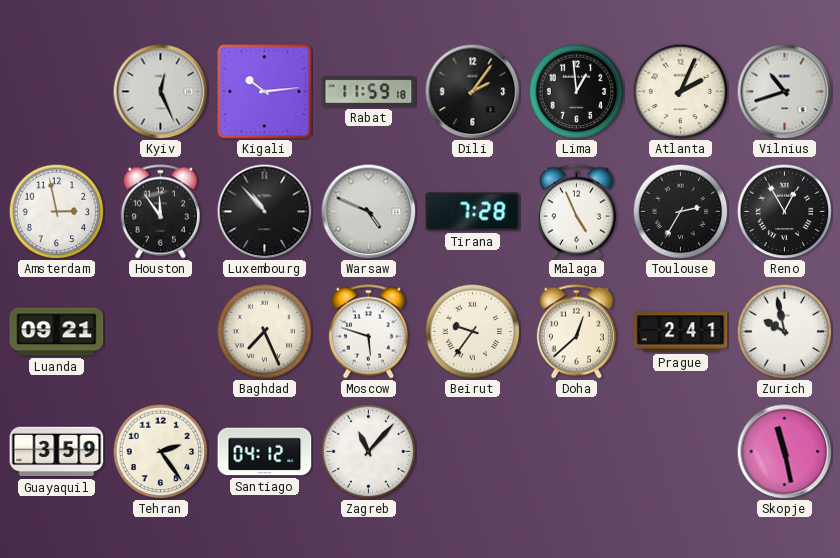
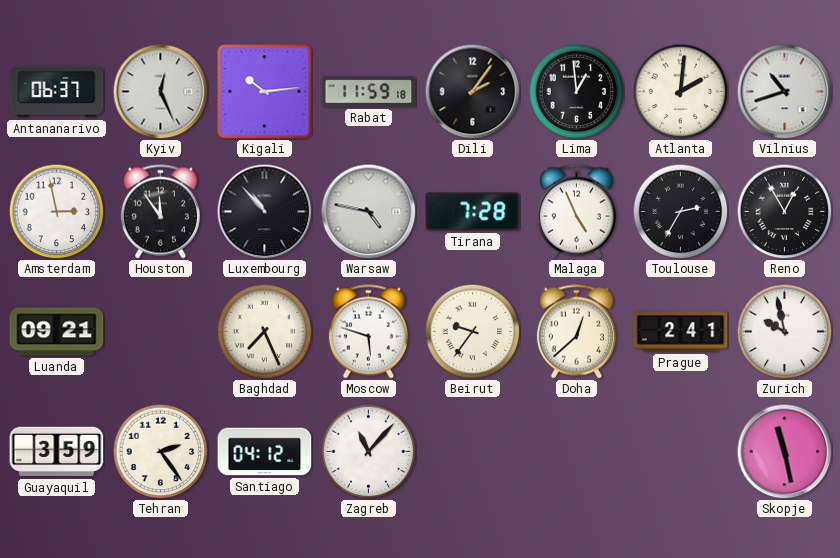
Antananarivo: none -> 06:37
Atlanta: 2:04 -> 2:01
Warsaw: 4:49 -> 4:47
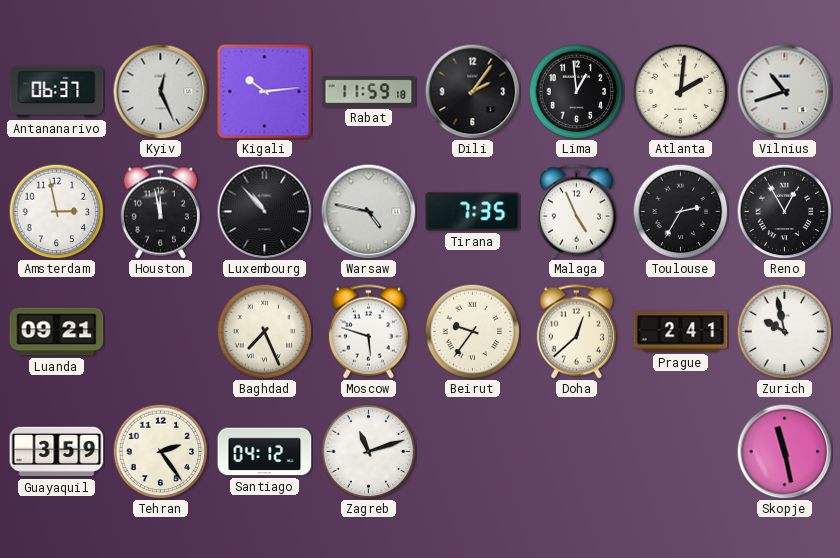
Houston: 11:54 -> 11:58
Tirana: 7:28 -> 7:35
Zagreb: 11:07 -> 11:12
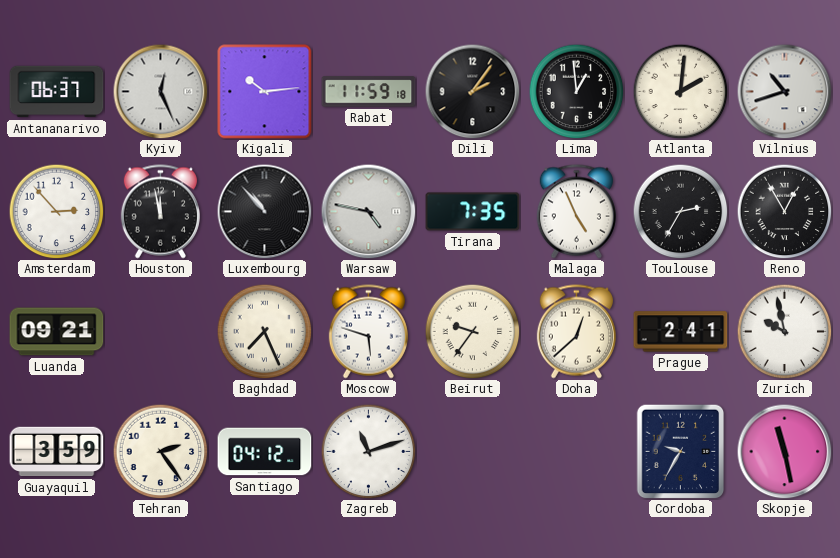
Amsterdam: 2:58 -> 2:53
Cordoba: none -> 9:35
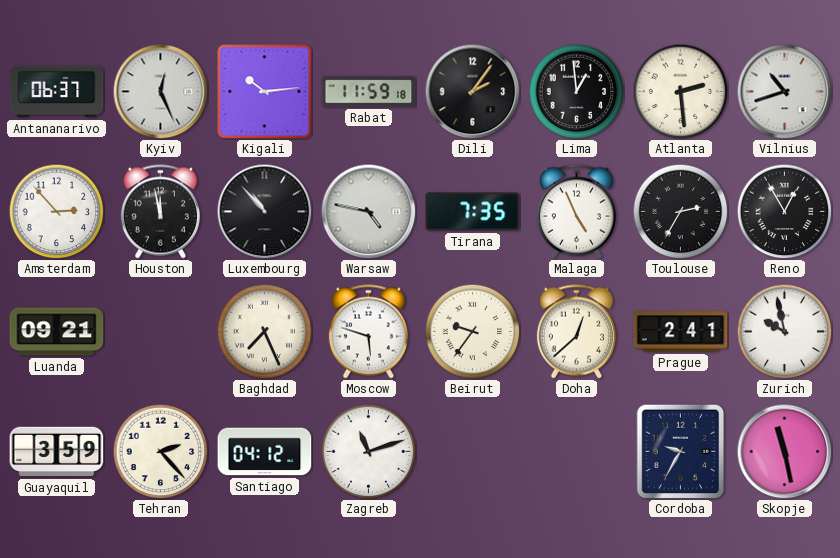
Atlanta: 2:01 -> 2:29
Tehran: 2:24 -> 2:23
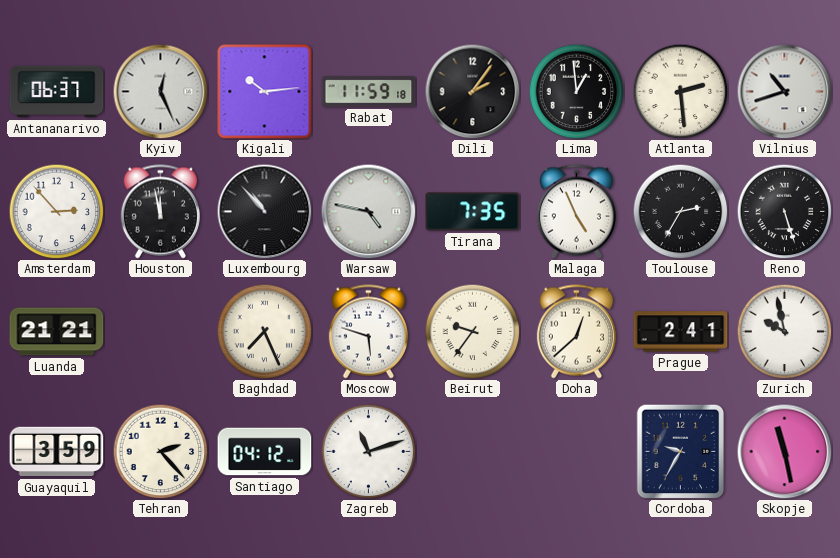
Reno: 12:55 -> 5:27
Luanda: 09:21 -> 21:21
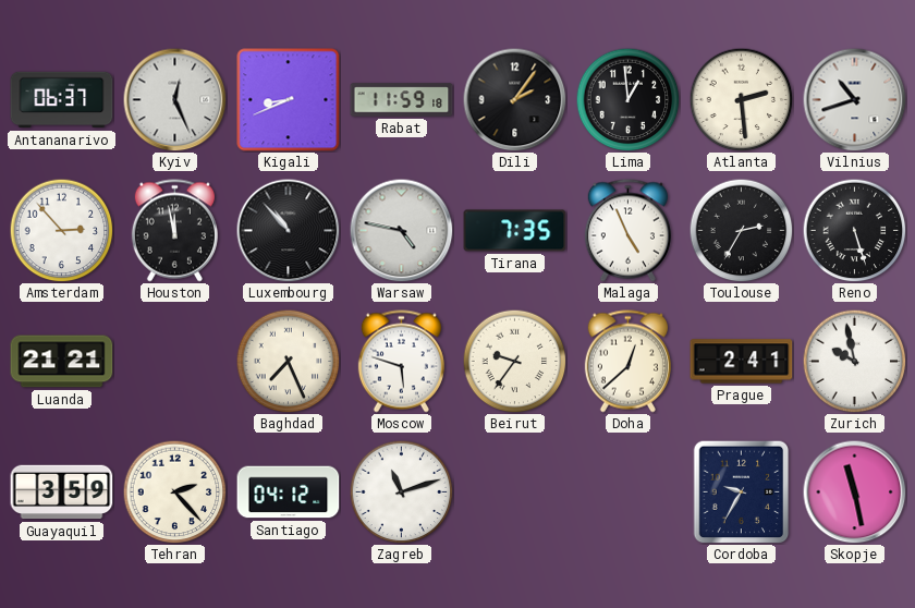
Kigali: 10:14 -> 8:41
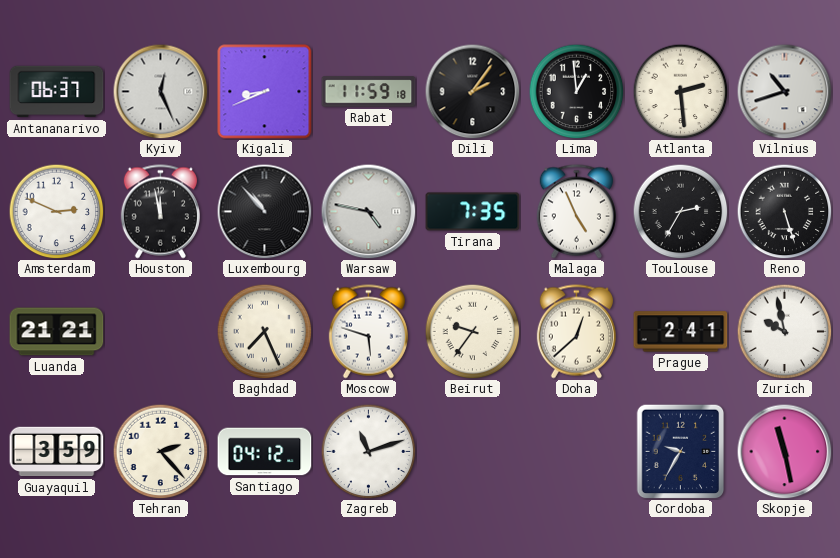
Amsterdam: 2:53 -> 2:49
